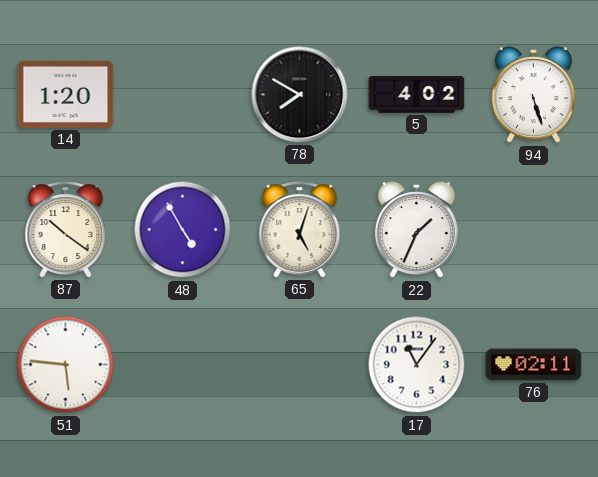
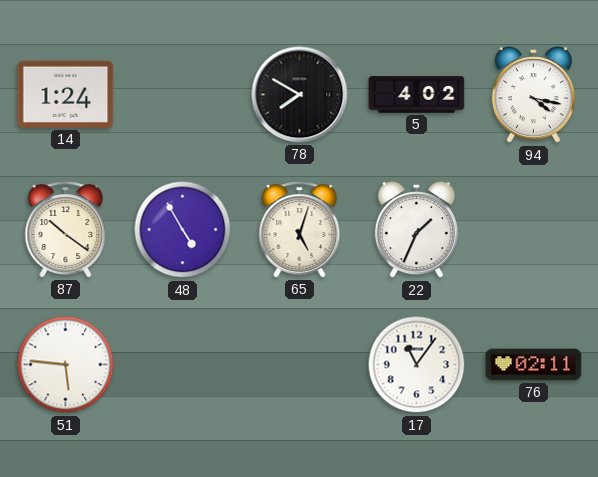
14: 1:20 -> 1:24
94: 5:27 -> 4:17
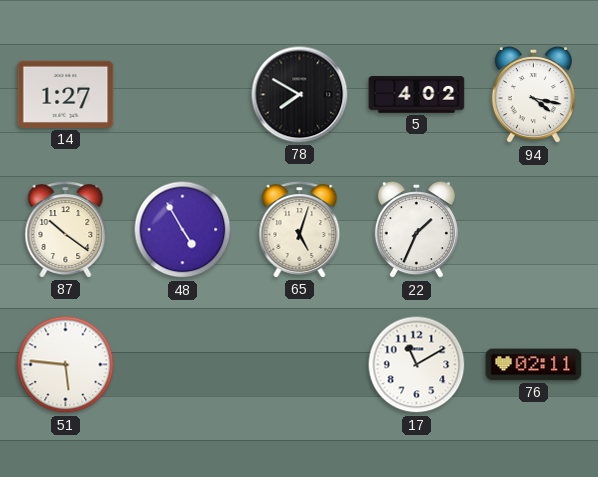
14: 1:24 -> 1:27
17: 11:06 -> 11:10
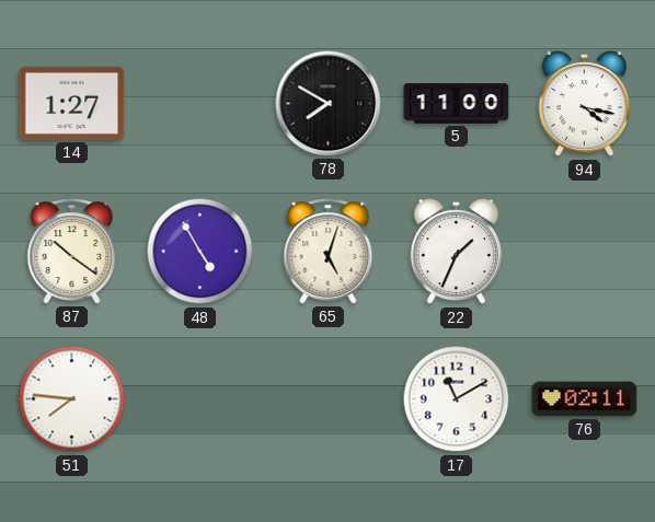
5: 4:02 -> 11:00
51: 5:46 -> 7:46
